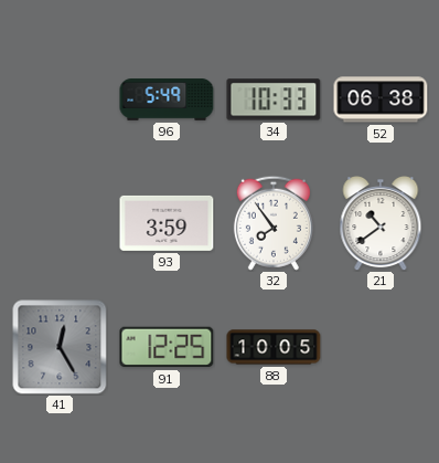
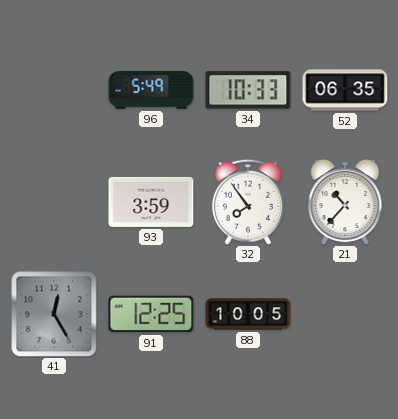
52: 06:38 -> 06:35
21: 10:39 -> 10:37
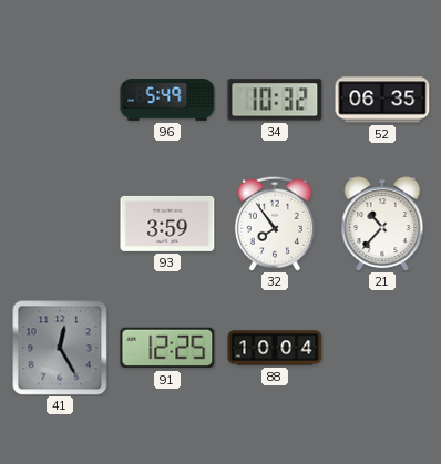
34: 10:33 -> 10:32
88: 10:05 -> 10:04
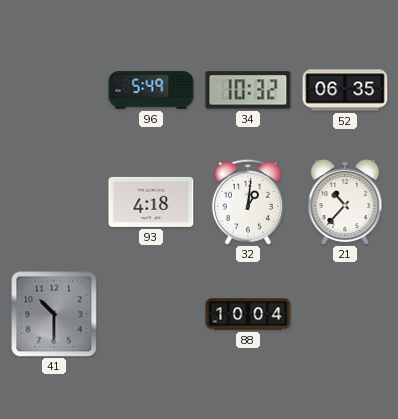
93: 3:59 -> 4:18
32: 7:54 -> 1:01
41: 12:25 -> 10:30
91: 12:25 -> none
